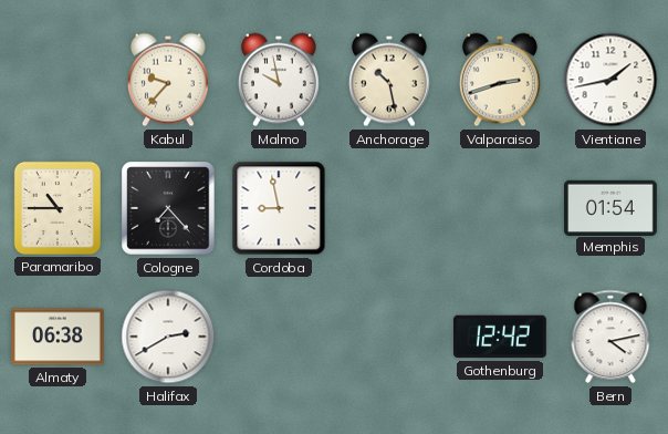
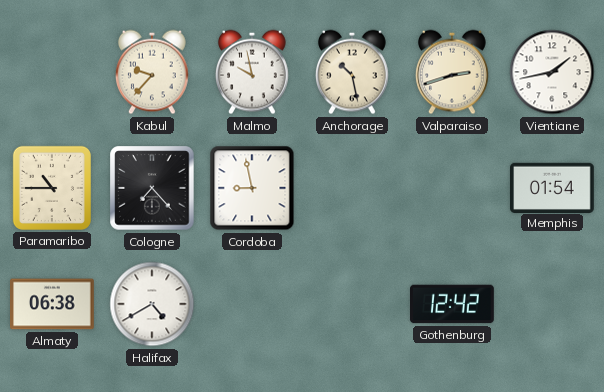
Halifax: 2:40 -> 4:40
Bern: 4:13 -> none
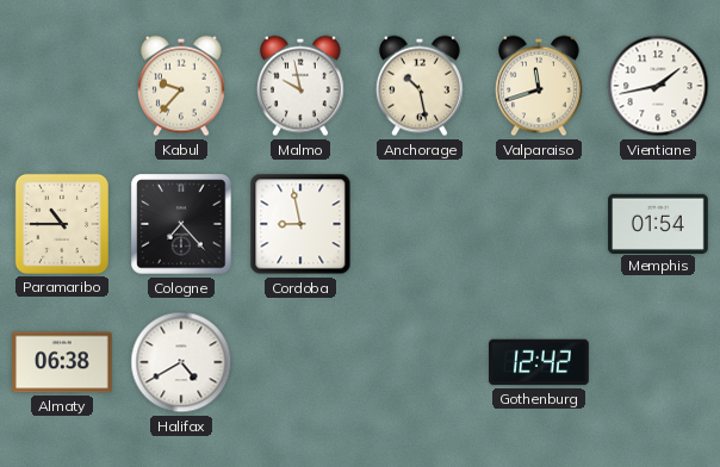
Valparaiso: 2:42 -> 11:42
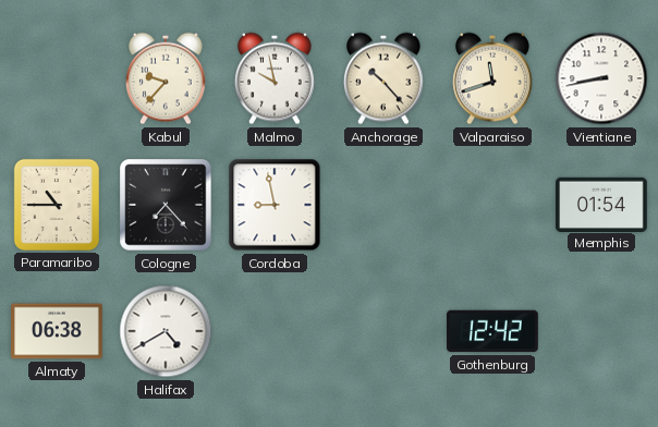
Anchorage: 10:28 -> 10:23
Vientiane: 1:43 -> 8:43
